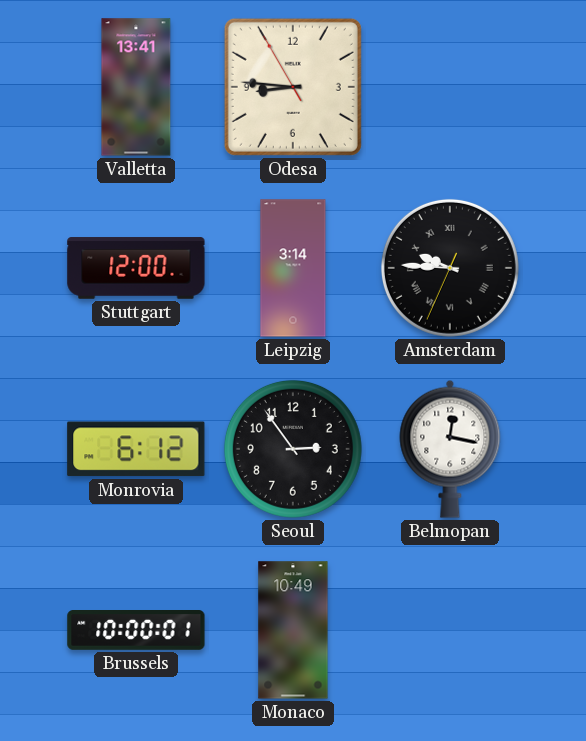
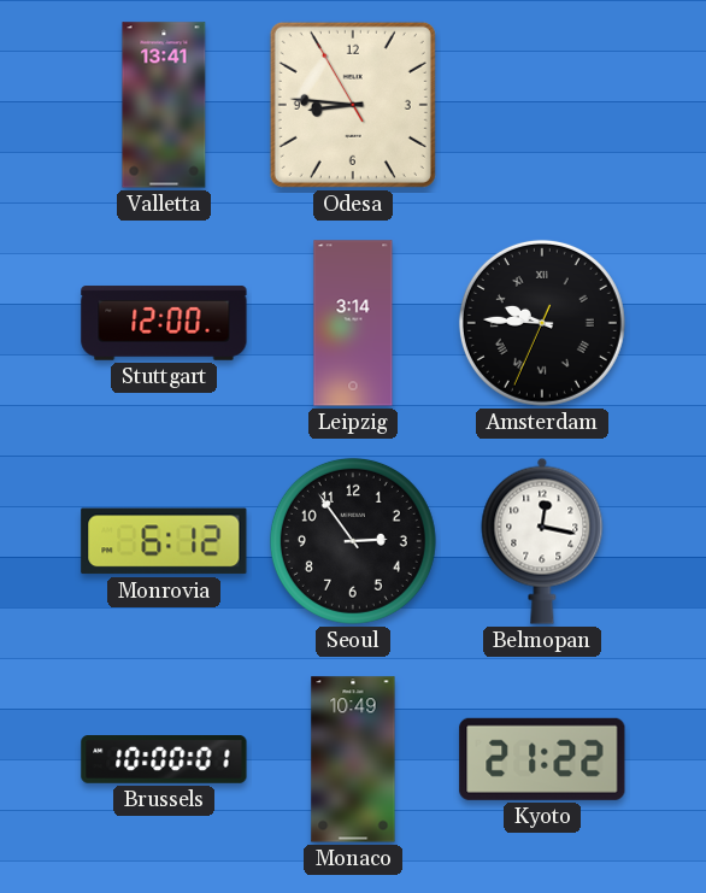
Kyoto: none -> 21:22
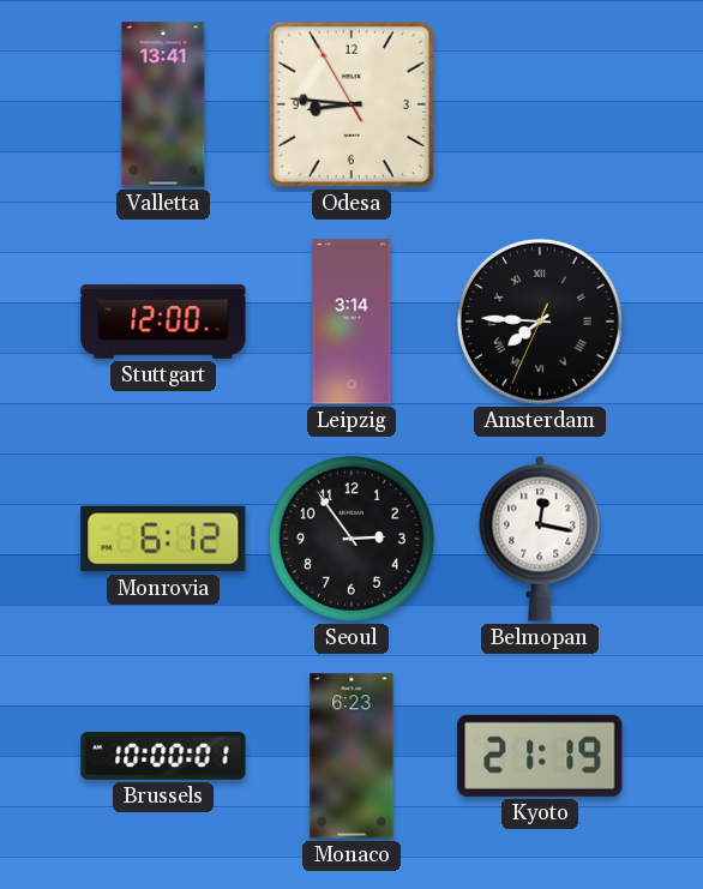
Amsterdam: 9:45 -> 7:45
Monaco: 10:49 -> 6:23
Kyoto: 21:22 -> 21:19
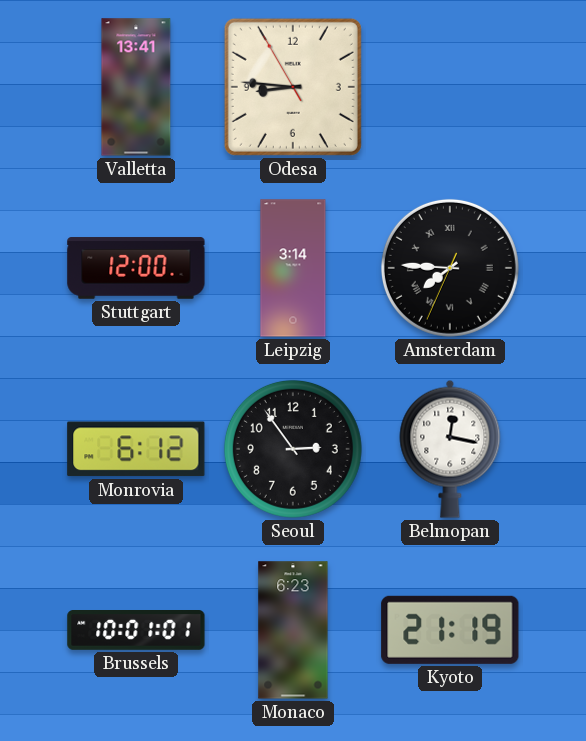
Brussels: 10:00 -> 10:01
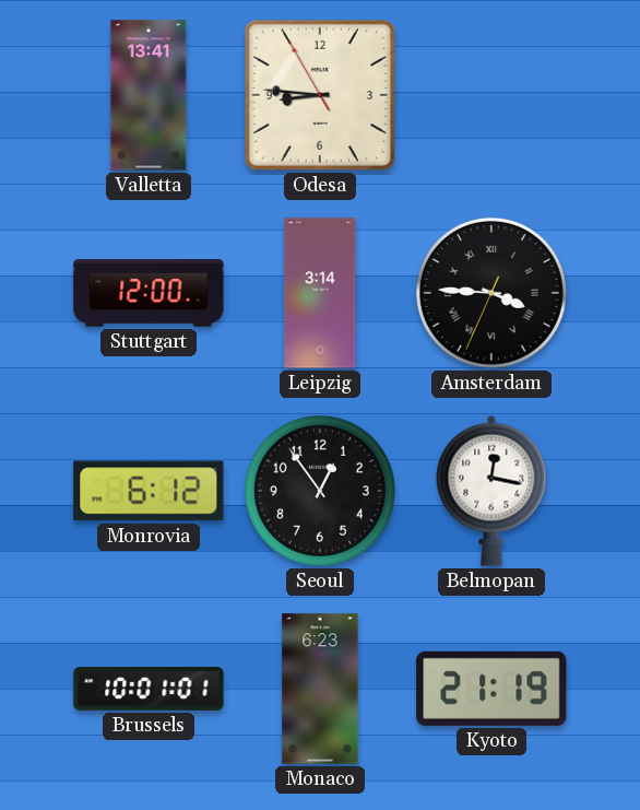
Amsterdam: 7:45 -> 3:45
Seoul: 2:54 -> 12:54
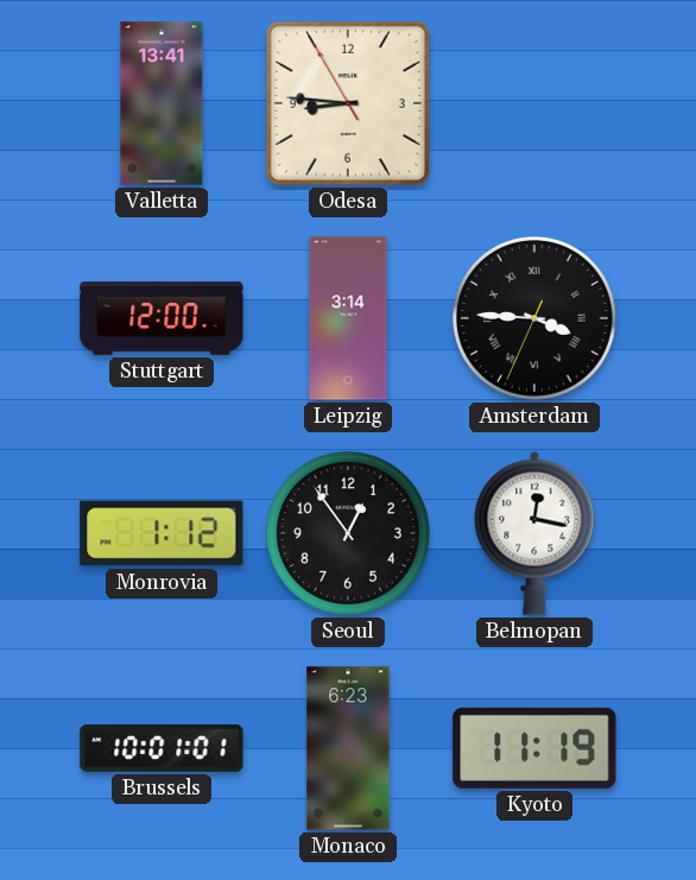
Monrovia: 6:12 -> 1:12
Kyoto: 21:19 -> 11:19
